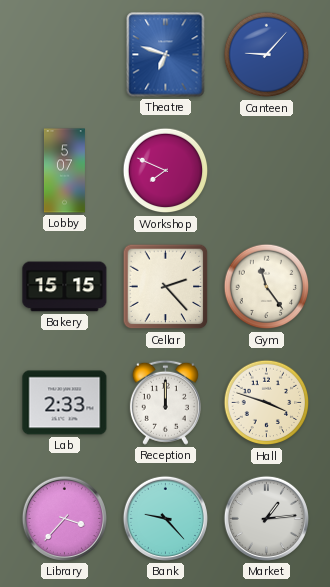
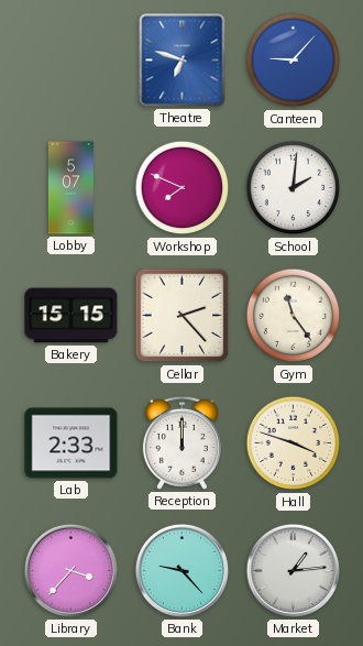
School: none -> 2:01
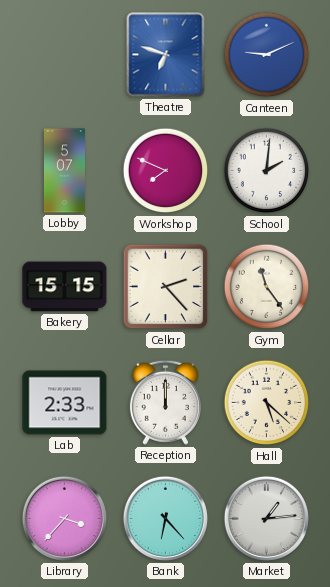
Canteen: 9:07 -> 9:11
Hall: 3:48 -> 5:22
Bank: 9:23 -> 6:23
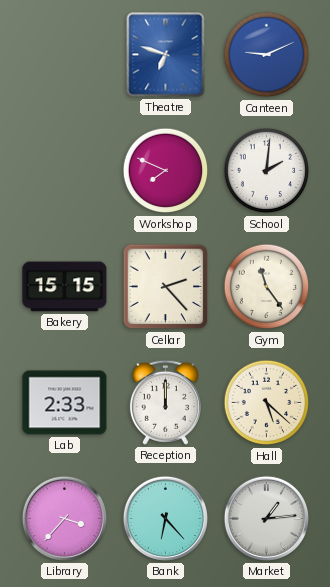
Lobby: 5:07 -> none
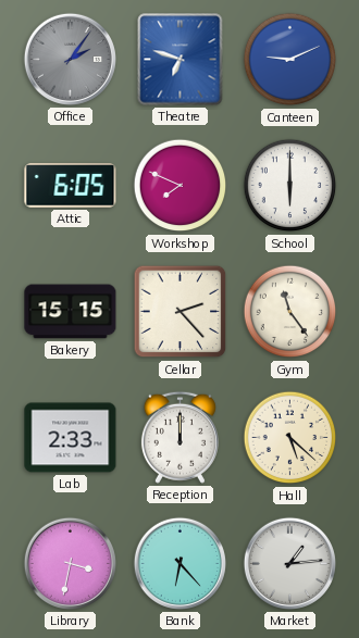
Office: none -> 2:06
Attic: none -> 6:05
School: 2:01 -> 6:00
Library: 3:37 -> 3:32
